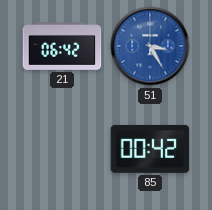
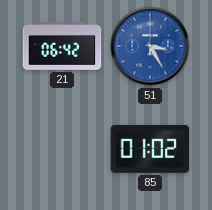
85: 00:42 -> 01:02
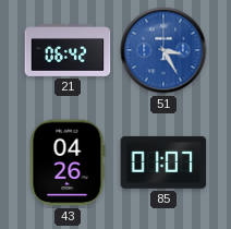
43: none -> 04:26
85: 01:02 -> 01:07
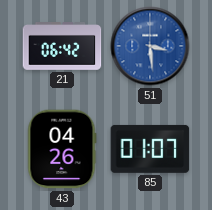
51: 3:25 -> 3:29
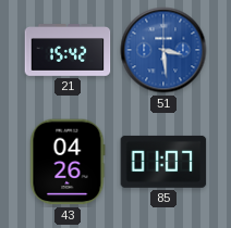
21: 06:42 -> 15:42
